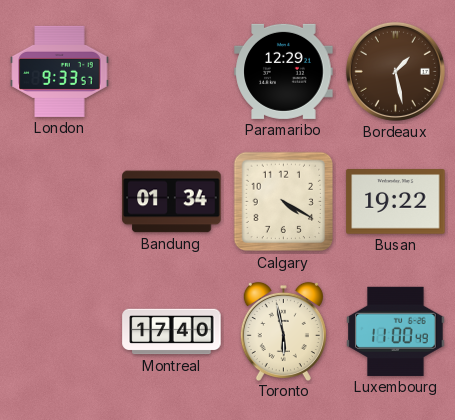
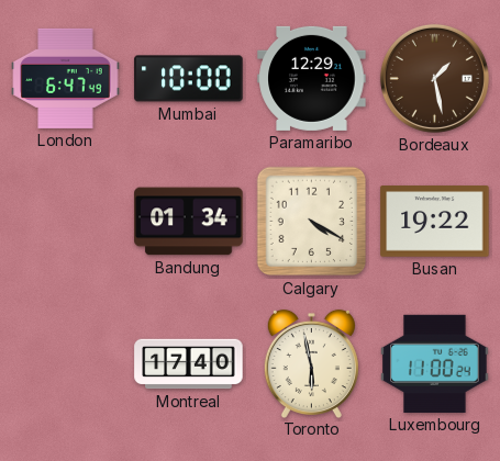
London: 9:33 -> 6:47
Mumbai: none -> 10:00
Luxembourg: 11:00:49 -> 11:00:24
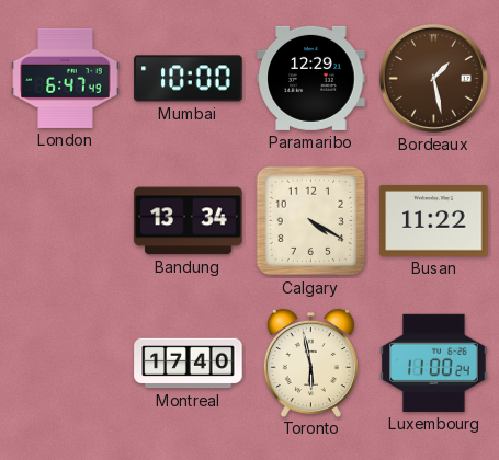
Bandung: 01:34 -> 13:34
Busan: 19:22 -> 11:22
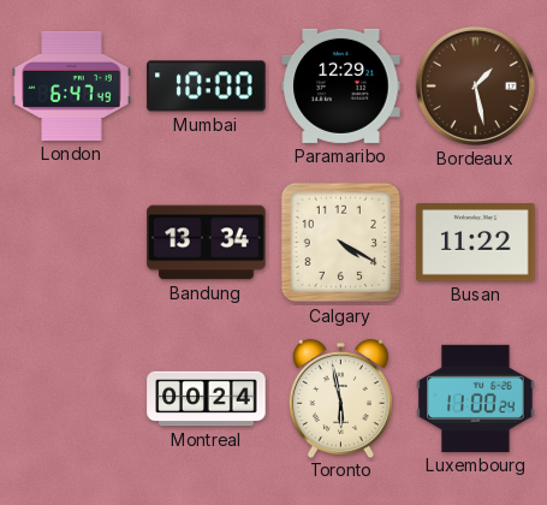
Montreal: 17:40 -> 00:24
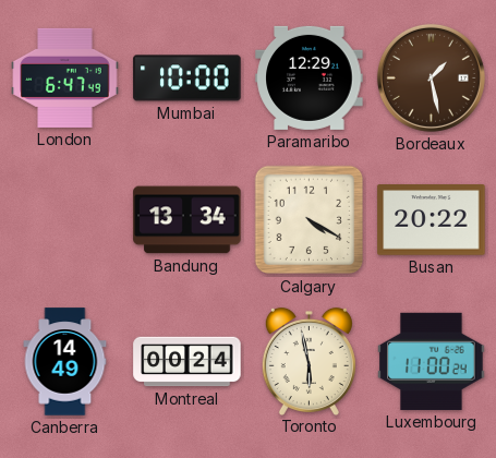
Busan: 11:22 -> 20:22
Canberra: none -> 14:49
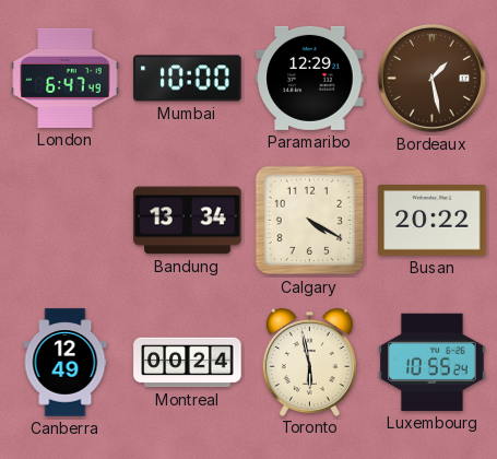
Canberra: 14:49 -> 12:49
Luxembourg: 11:00 -> 10:55
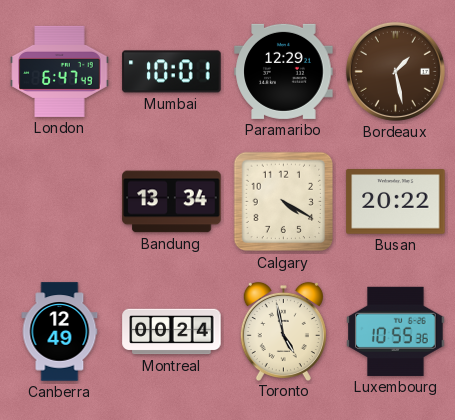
Mumbai: 10:00 -> 10:01
Toronto: 5:58 -> 4:58
Luxembourg: 10:55:24 -> 10:55:36
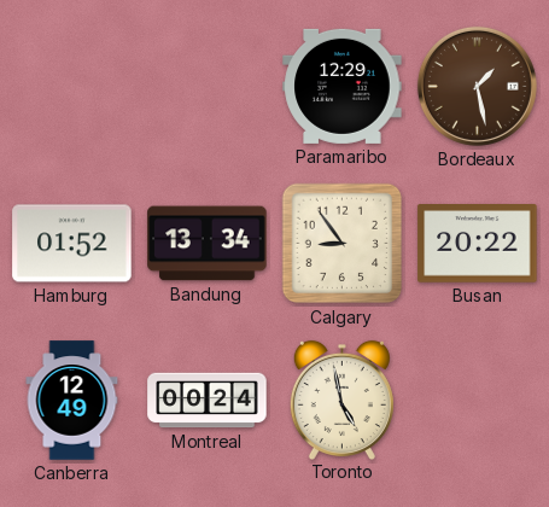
London: 6:47 -> none
Mumbai: 10:01 -> none
Hamburg: none -> 01:52
Calgary: 4:20 -> 8:54
Luxembourg: 10:55 -> none
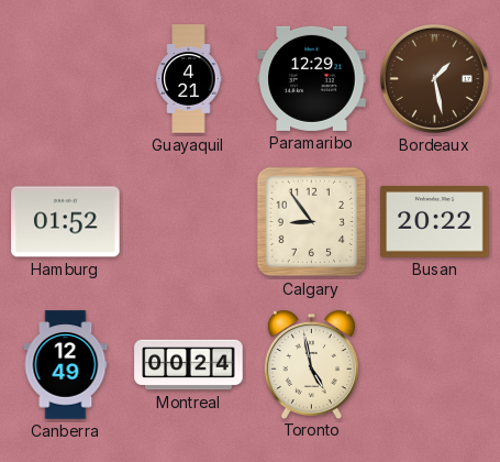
Guayaquil: none -> 4:21
Bandung: 13:34 -> none
